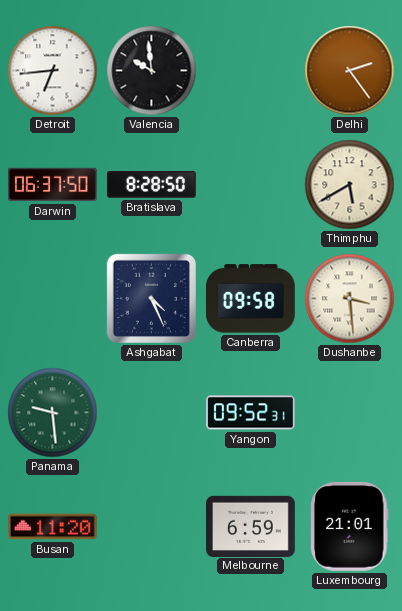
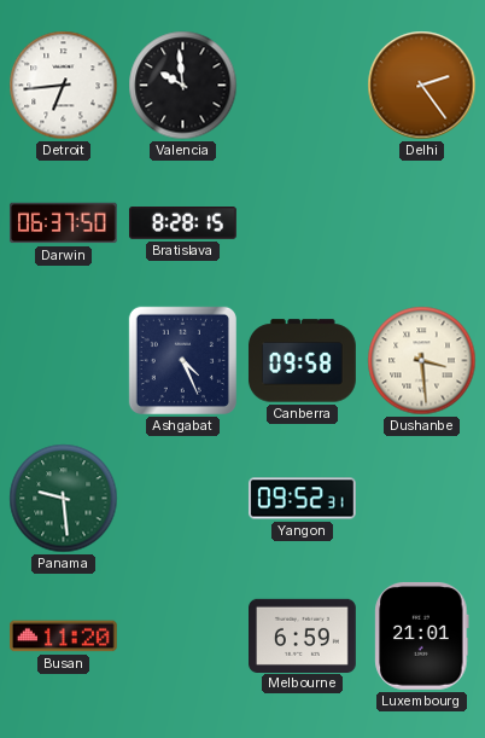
Bratislava: 8:28:50 -> 8:28:15
Thimphu: 5:40 -> none
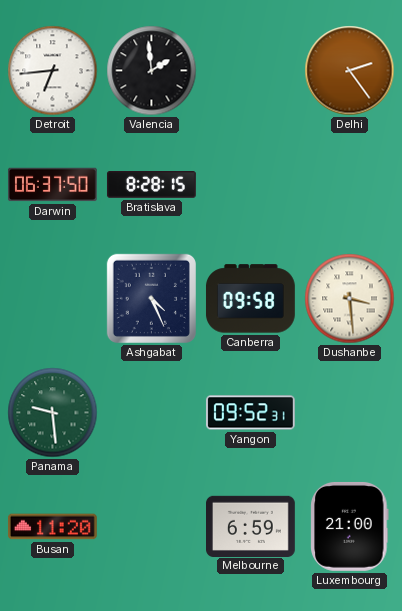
Valencia: 9:59 -> 1:59
Luxembourg: 21:01 -> 21:00
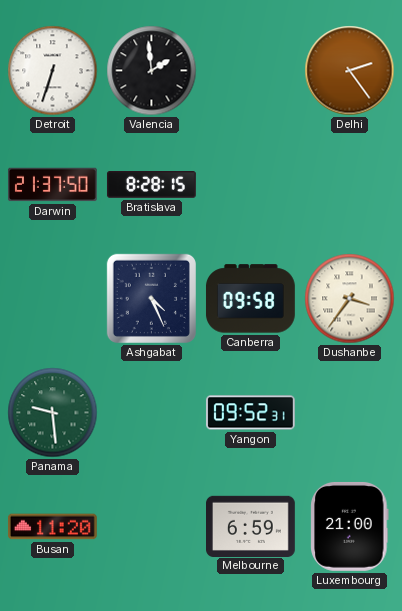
Detroit: 6:44 -> 6:33
Darwin: 06:37 -> 21:37
Dushanbe: 3:29 -> 3:36
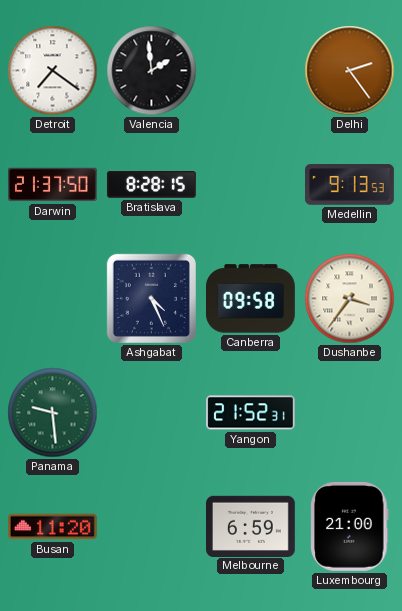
Detroit: 6:33 -> 7:21
Medellin: none -> 9:13
Yangon: 09:52 -> 21:52
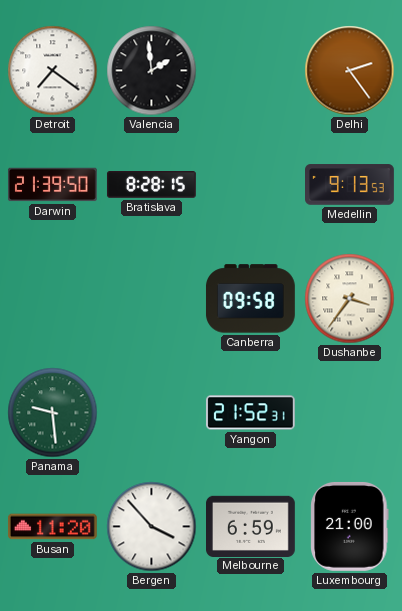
Darwin: 21:37 -> 21:39
Ashgabat: 4:26 -> none
Bergen: none -> 3:53
